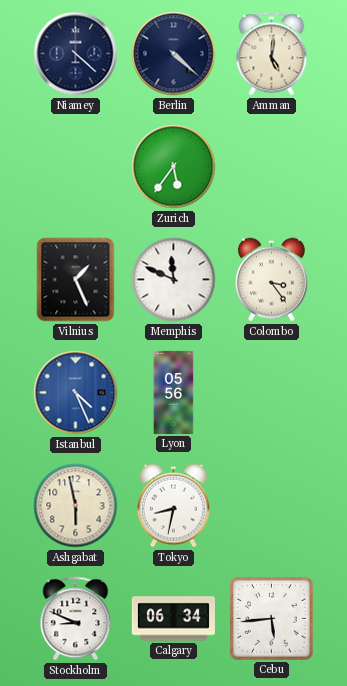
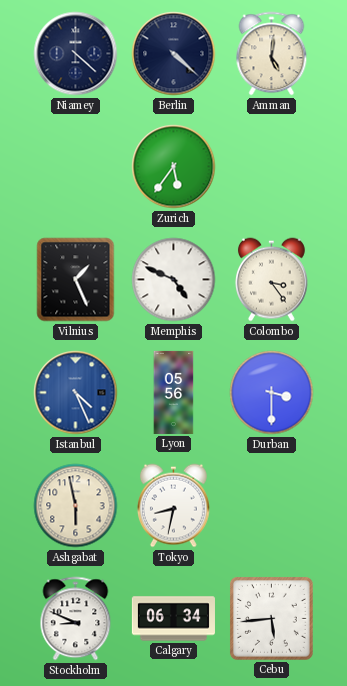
Memphis: 11:49 -> 4:49
Durban: none -> 3:30
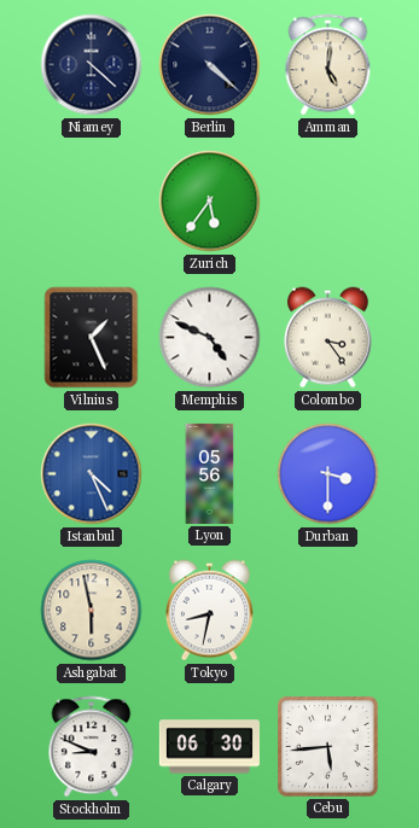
Calgary: 06:34 -> 06:30
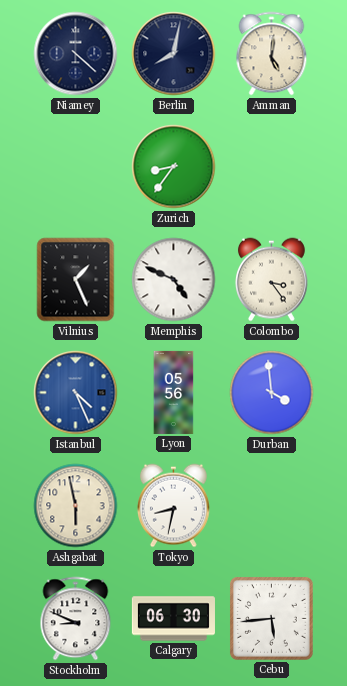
Berlin: 4:22 -> 8:02
Zurich: 5:36 -> 8:36
Durban: 3:30 -> 3:59
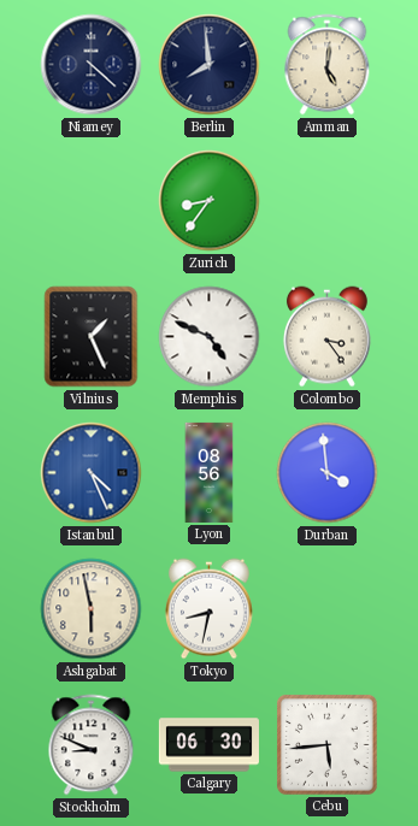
Berlin: 8:02 -> 7:59
Lyon: 05:56 -> 08:56
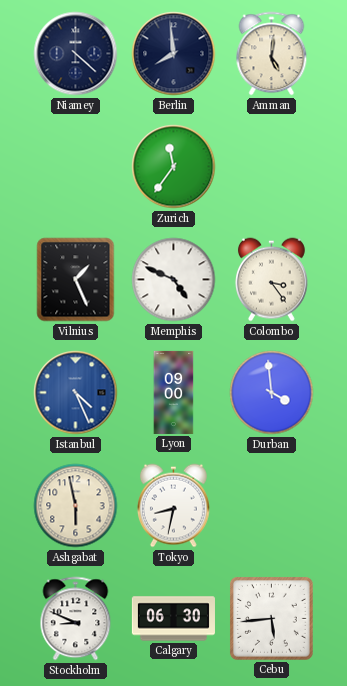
Zurich: 8:36 -> 11:36
Lyon: 08:56 -> 09:00
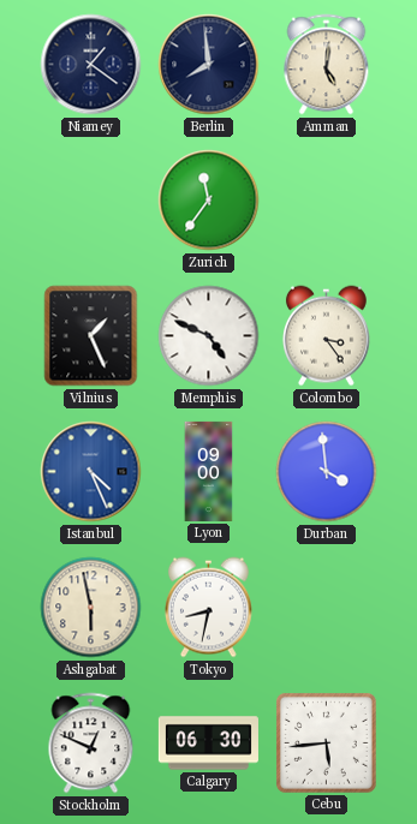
Niamey: 4:22 -> 1:21
Stockholm: 8:49 -> 12:49
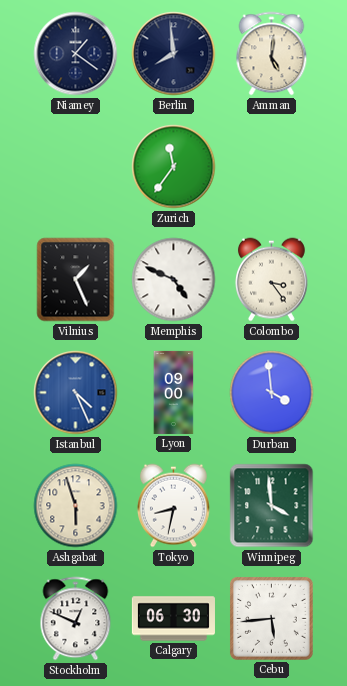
Ashgabat: 5:58 -> 5:57
Winnipeg: none -> 3:59
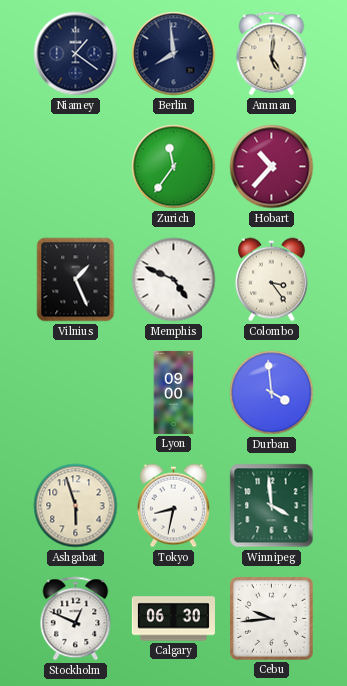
Hobart: none -> 10:37
Istanbul: 4:26 -> none
Cebu: 5:44 -> 9:44
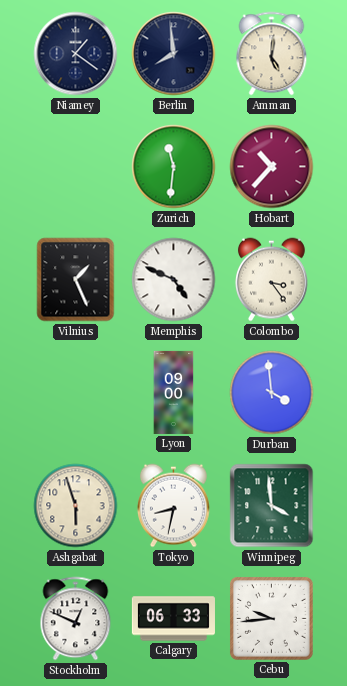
Zurich: 11:36 -> 11:31
Calgary: 06:30 -> 06:33
